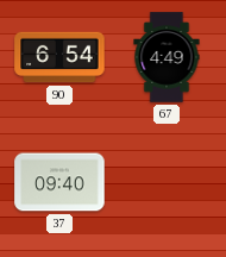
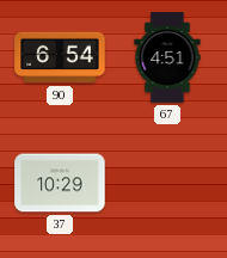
67: 4:49 -> 4:51
37: 09:40 -> 10:29
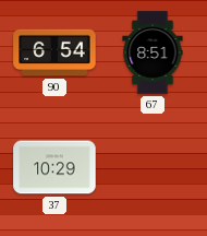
67: 4:51 -> 8:51
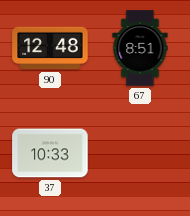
90: 6:54 -> 12:48
37: 10:29 -> 10:33
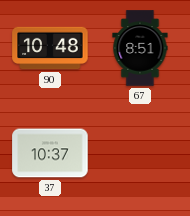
90: 12:48 -> 10:48
37: 10:33 -> 10:37
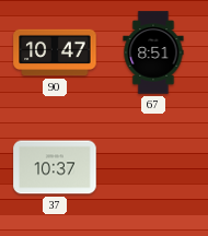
90: 10:48 -> 10:47
